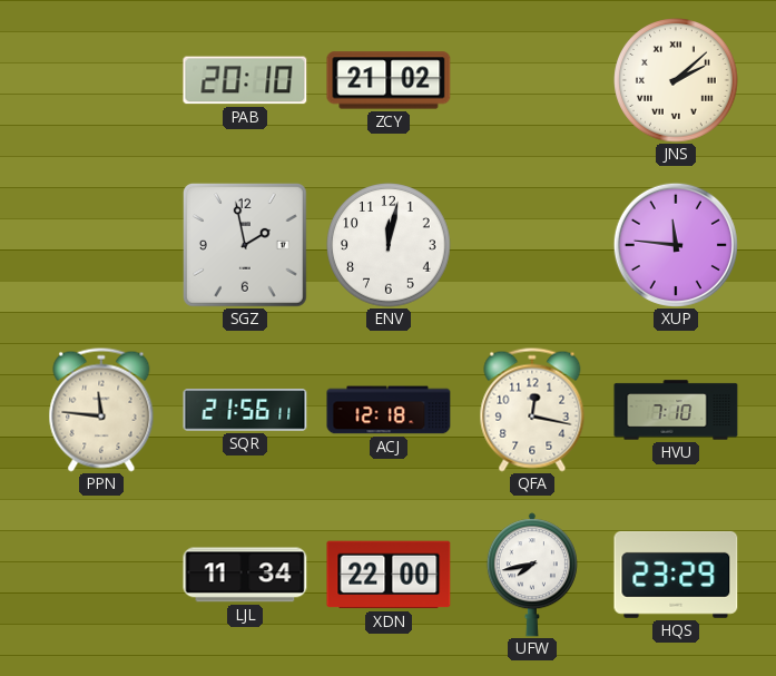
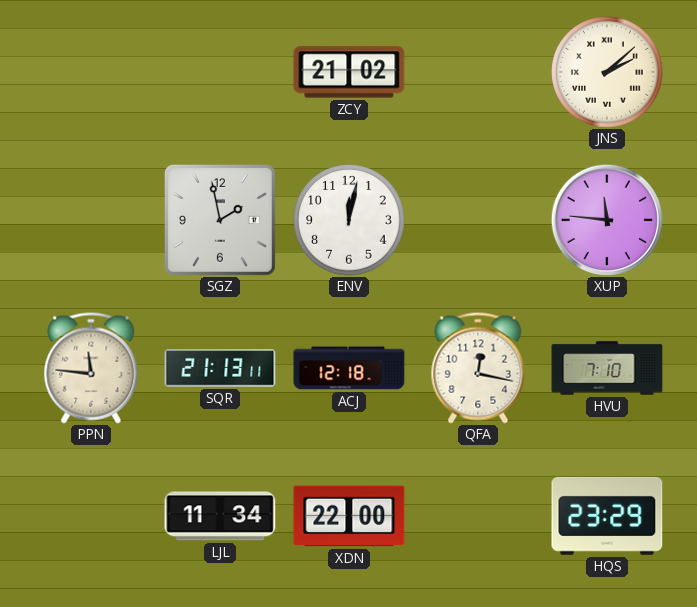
PAB: 20:10 -> none
SQR: 21:56 -> 21:13
UFW: 7:43 -> none
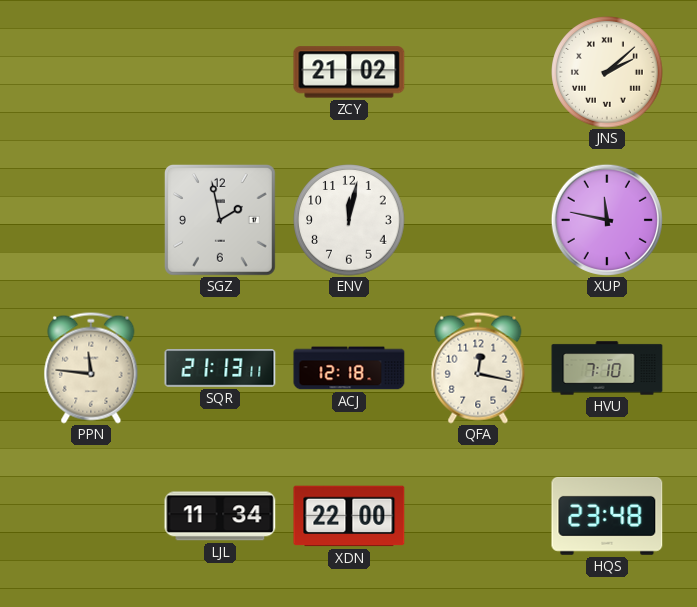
XUP: 11:46 -> 11:47
HQS: 23:29 -> 23:48
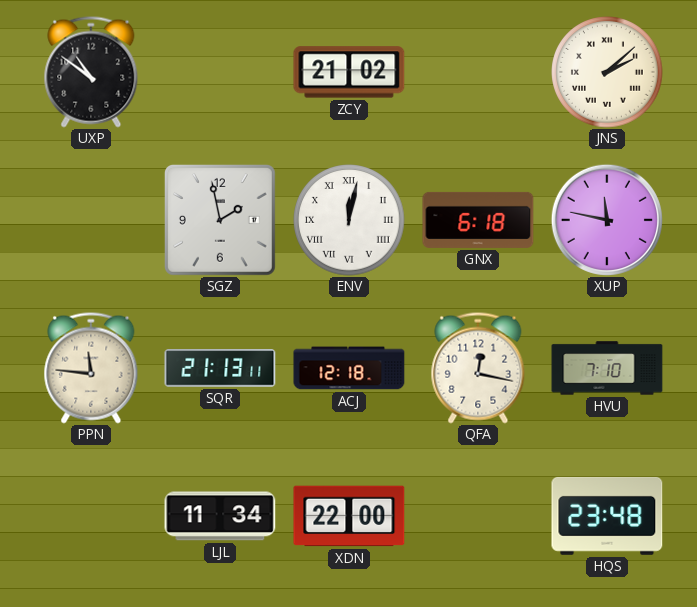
UXP: none -> 10:51
ENV numerals: Arabic -> Roman
GNX: none -> 6:18
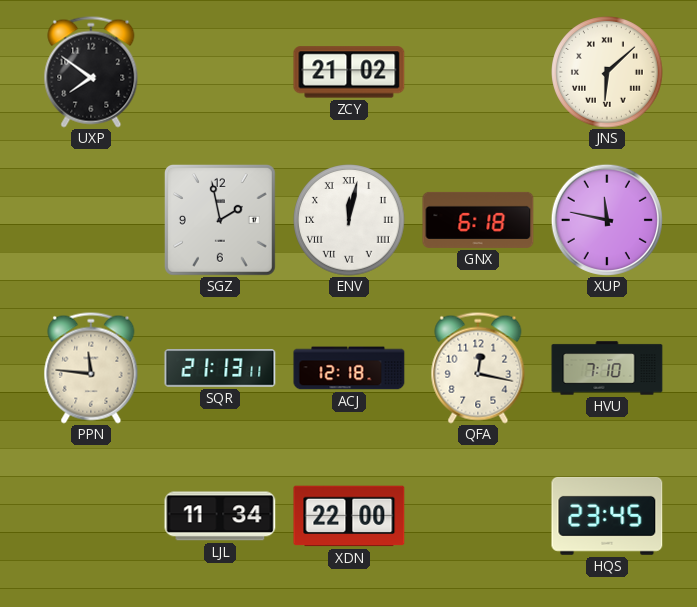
UXP: 10:51 -> 7:51
JNS: 2:08 -> 6:08
HQS: 23:48 -> 23:45
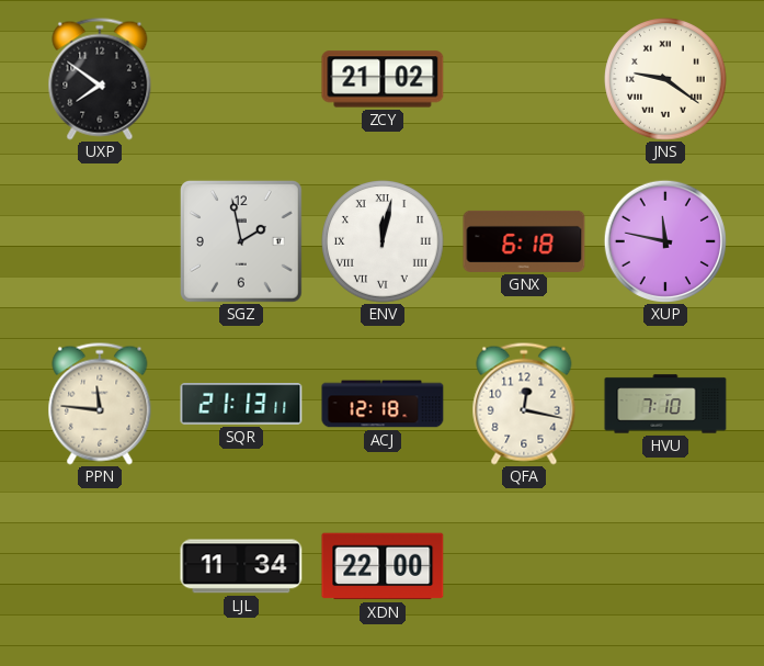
JNS: 6:08 -> 9:21
HQS: 23:45 -> none
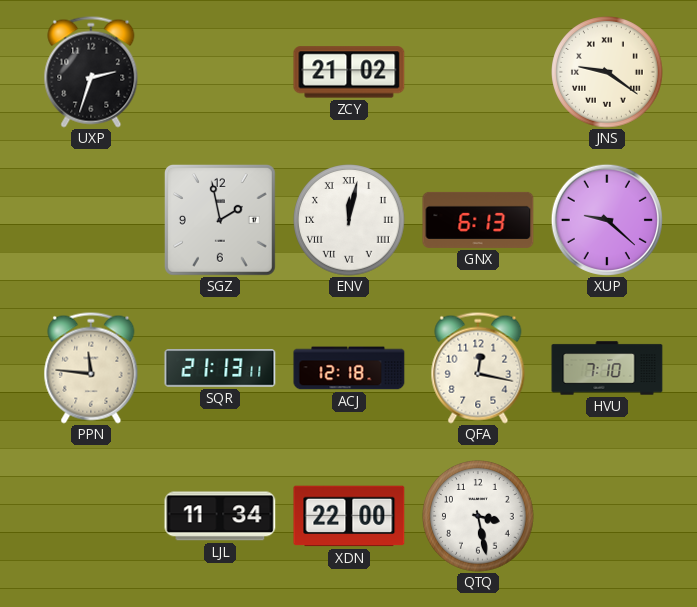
UXP: 7:51 -> 2:33
GNX: 6:18 -> 6:13
XUP: 11:47 -> 9:22
QTQ: none -> 3:28
